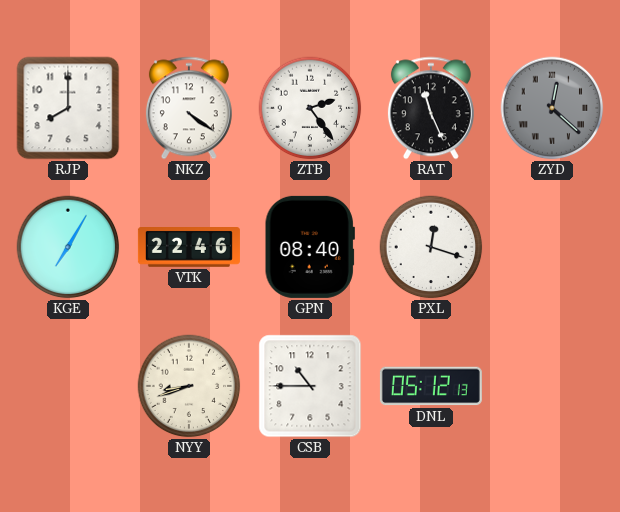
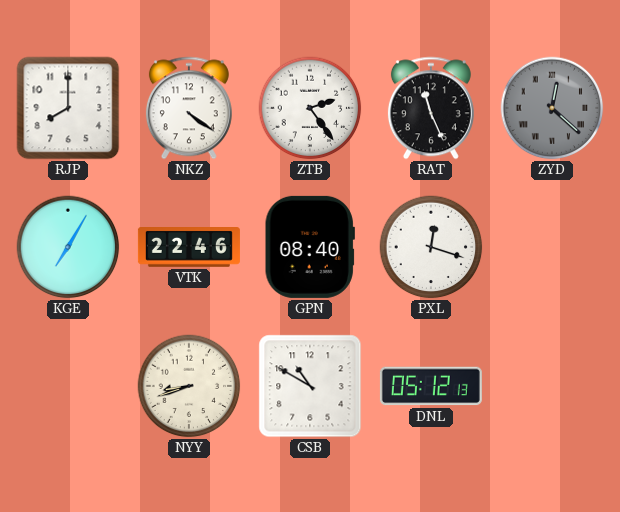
CSB: 10:45 -> 10:50
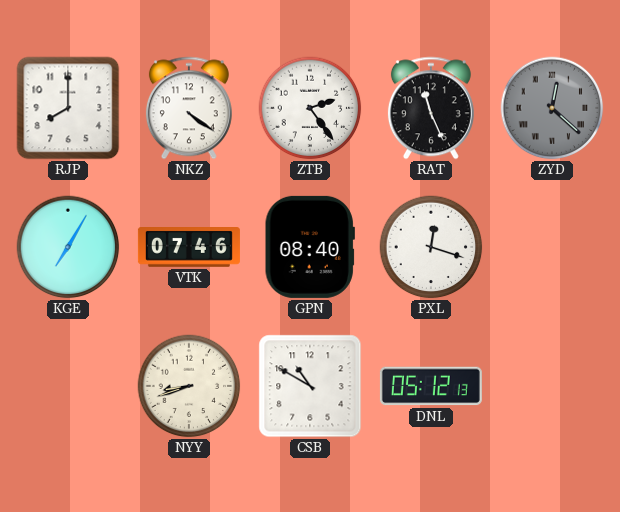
VTK: 22:46 -> 07:46
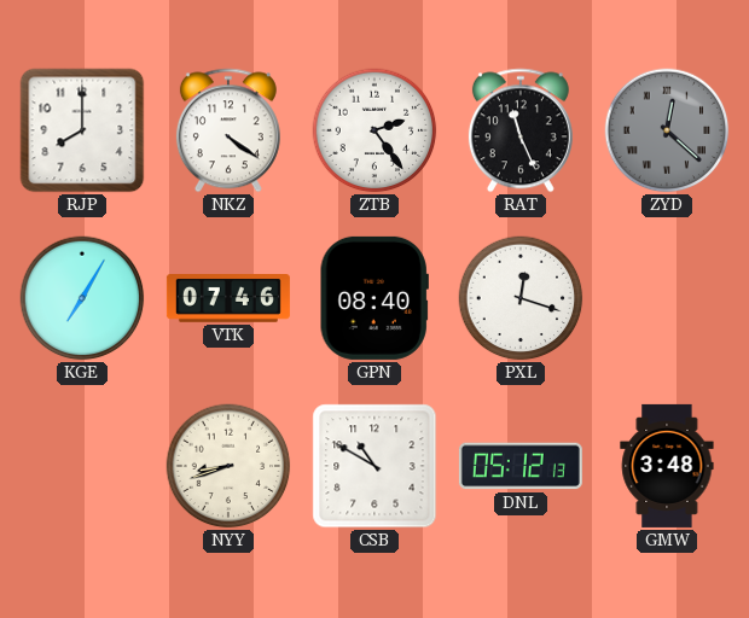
GMW: none -> 3:48
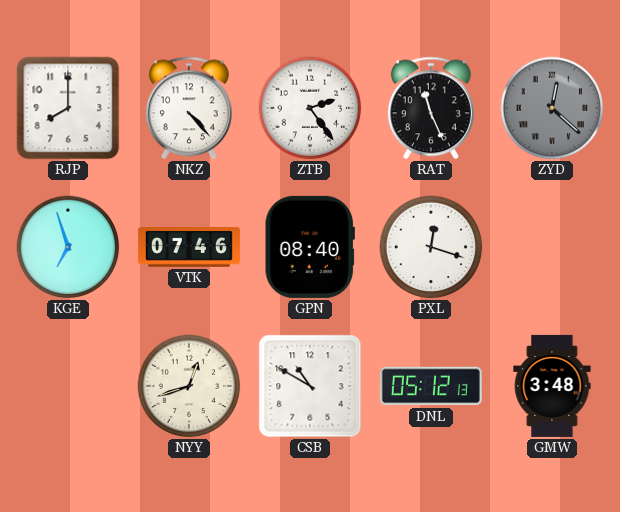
NKZ: 4:21 -> 4:23
KGE: 7:05 -> 6:57
NYY: 8:42 -> 12:42
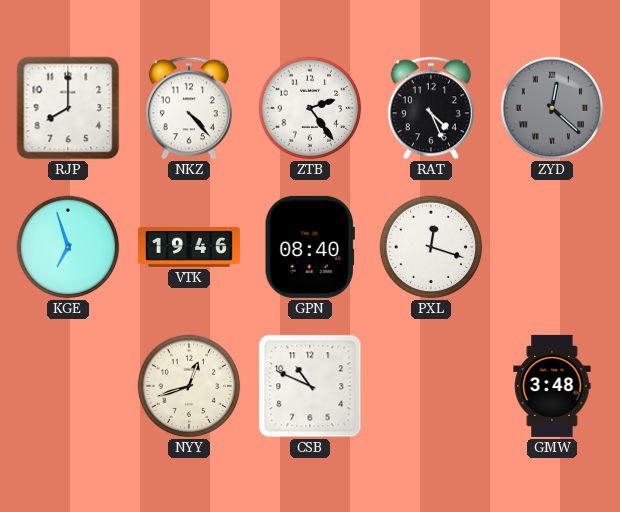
RAT: 11:26 -> 4:26
VTK: 07:46 -> 19:46
CSB: 10:50 -> 10:49
DNL: 05:12 -> none
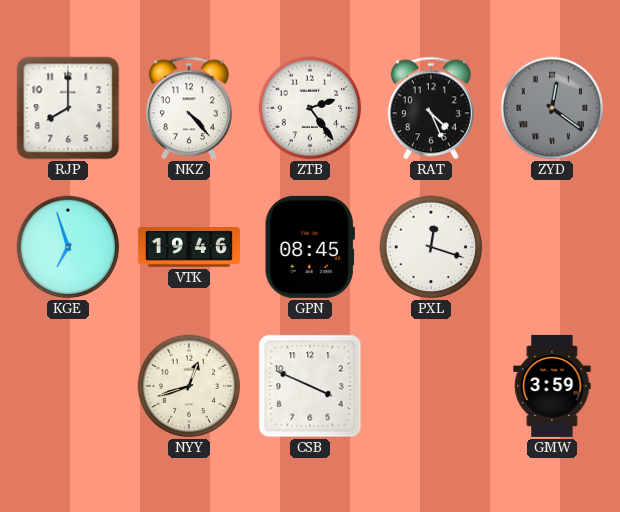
ZYD: 12:22 -> 12:21
GPN: 08:40 -> 08:45
CSB: 10:49 -> 3:49
GMW: 3:48 -> 3:59
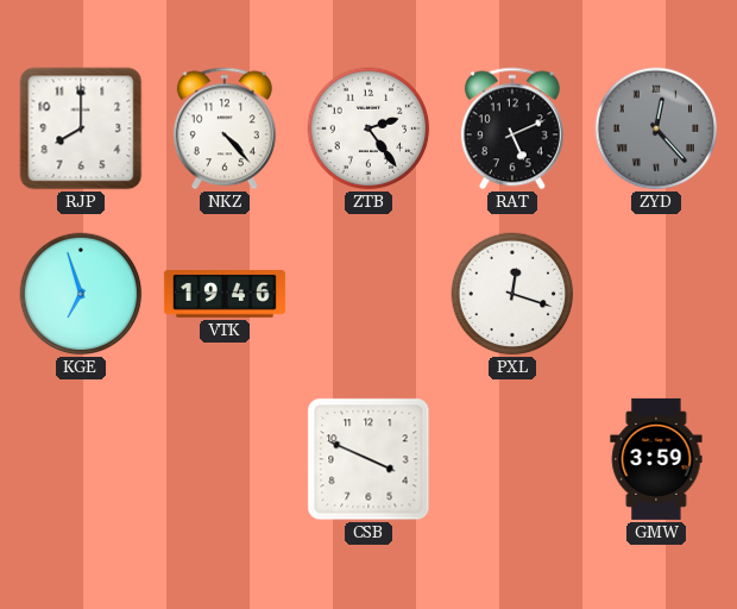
RAT: 4:26 -> 5:11
ZYD: 12:21 -> 12:23
GPN: 08:45 -> none
NYY: 12:42 -> none
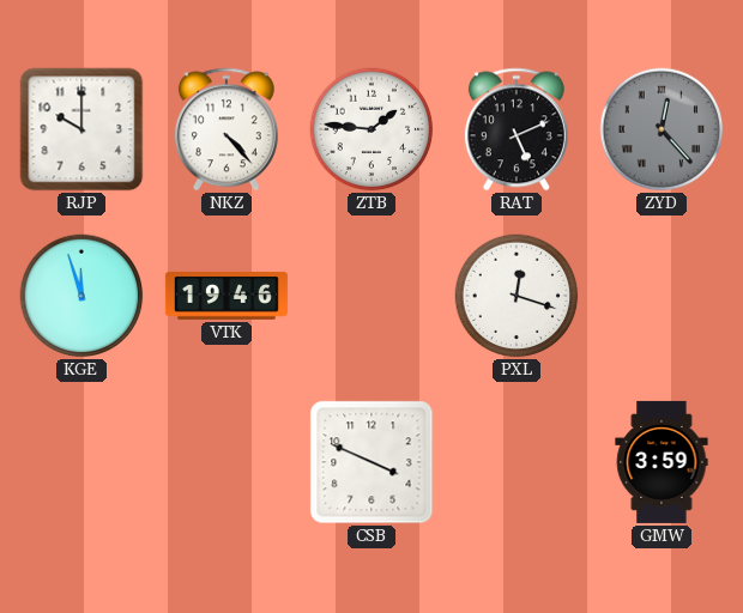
RJP: 8:00 -> 10:00
ZTB: 2:24 -> 1:46
KGE: 6:57 -> 11:57
